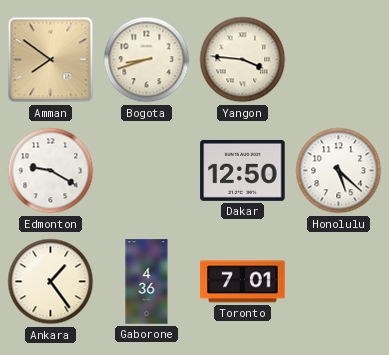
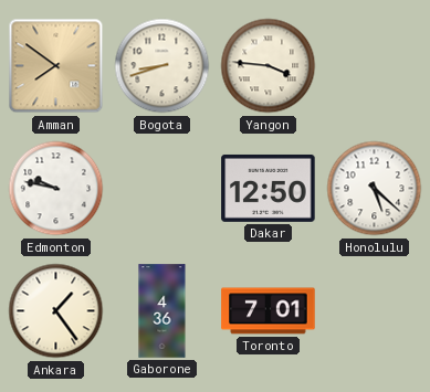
Edmonton: 9:20 -> 9:47
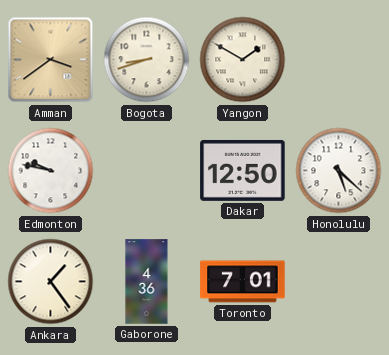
Amman: 7:51 -> 3:39
Yangon: 3:46 -> 1:50
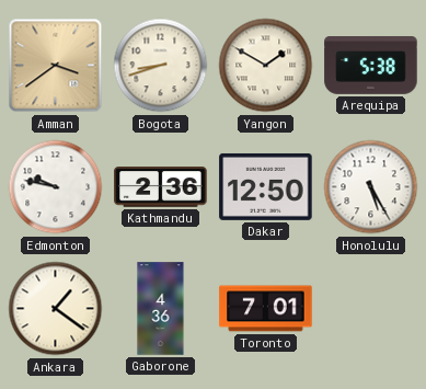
Arequipa: none -> 5:38
Kathmandu: none -> 2:36
Honolulu: 5:22 -> 5:25
Ankara: 1:24 -> 1:21
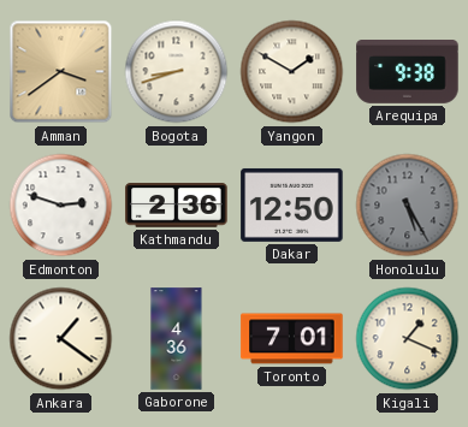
Arequipa: 5:38 -> 9:38
Edmonton: 9:47 -> 2:48
Honolulu dial: white -> grey
Kigali: none -> 1:19
